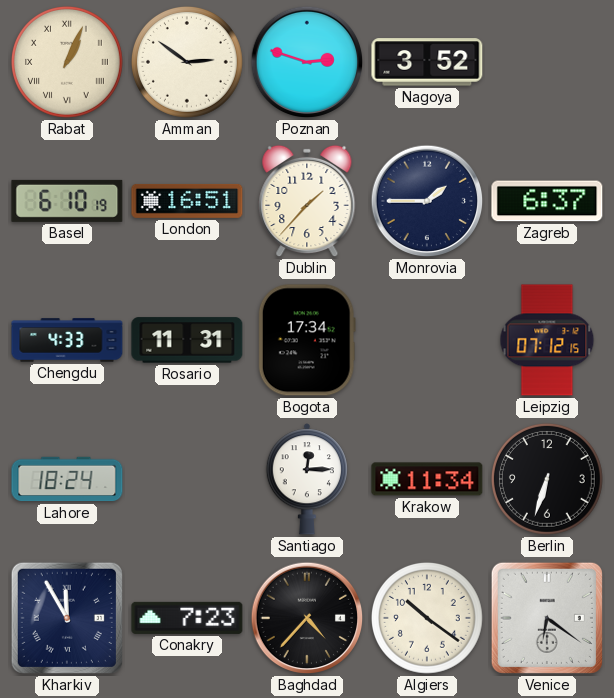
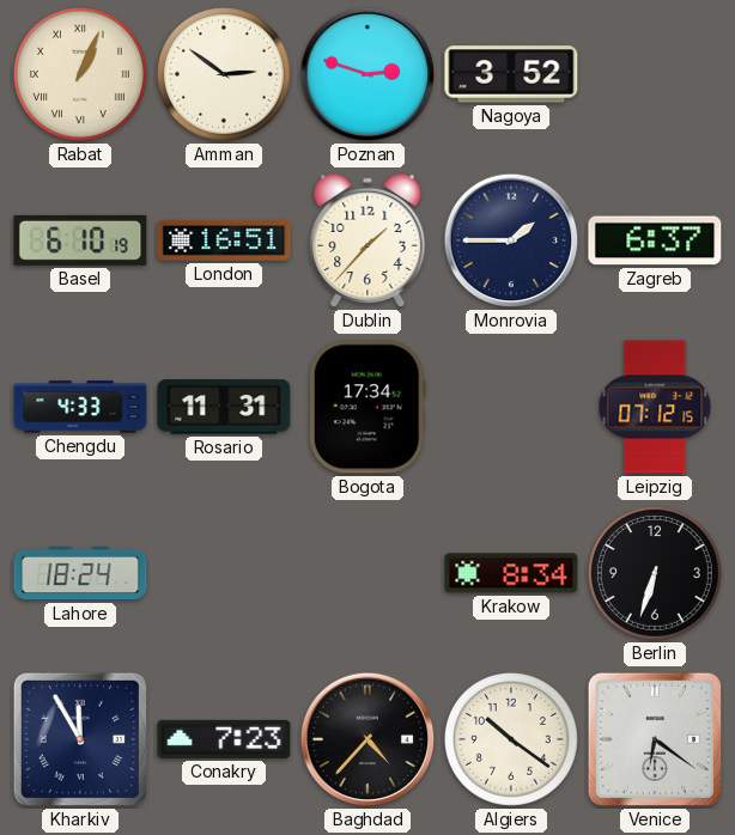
Santiago: 12:15 -> none
Krakow: 11:34 -> 8:34
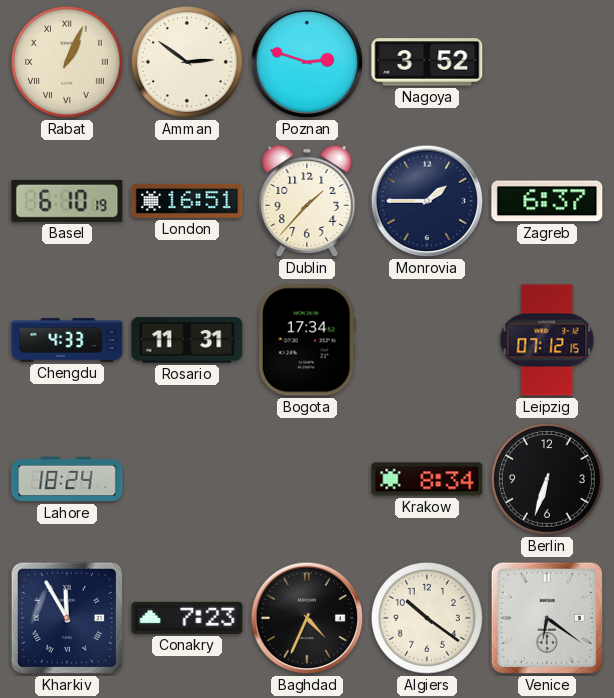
Baghdad: 4:37 -> 4:34
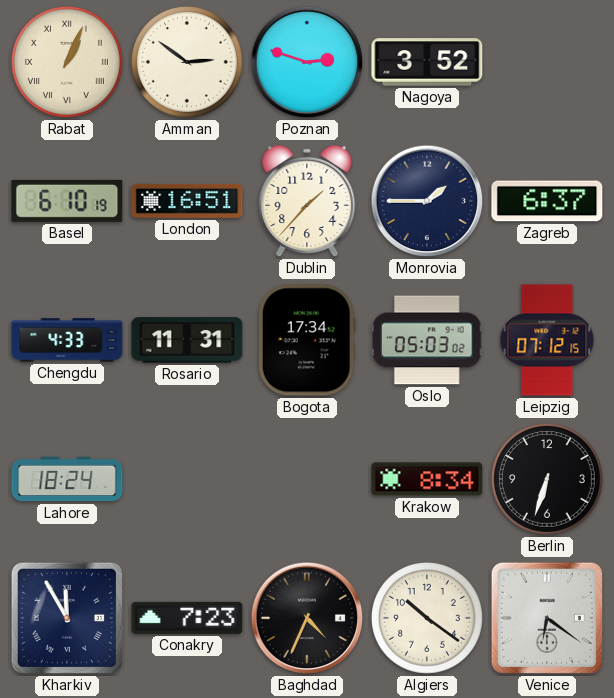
Oslo: none -> 05:03
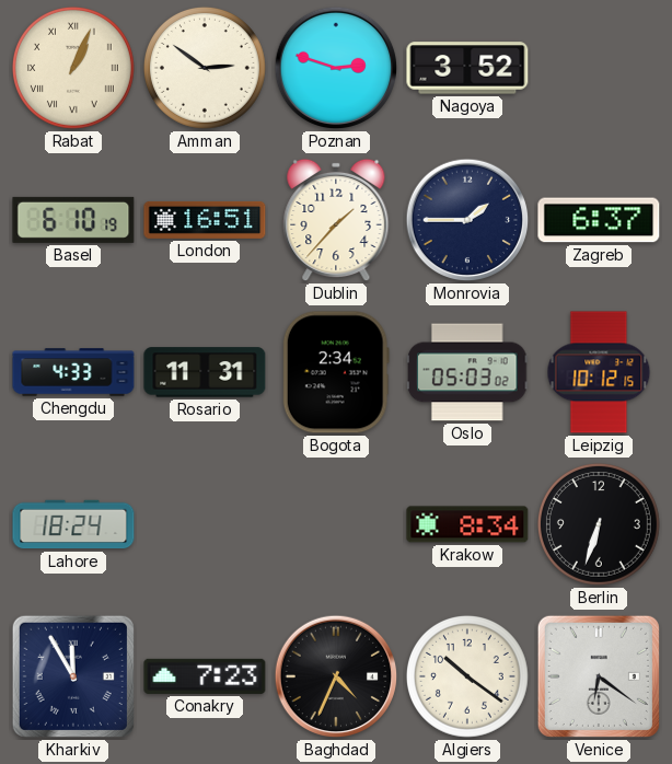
Bogota: 17:34 -> 2:34
Leipzig: 07:12 -> 10:12
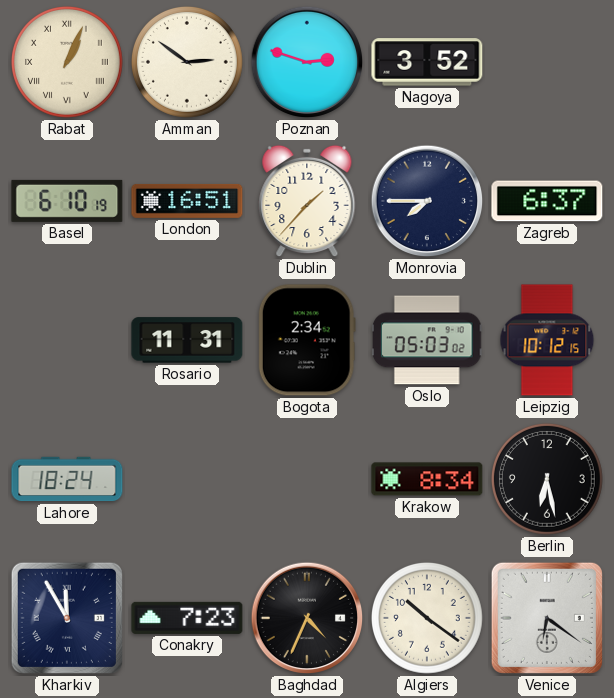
Monrovia: 1:45 -> 7:45
Chengdu: 4:33 -> none
Berlin: 6:33 -> 6:28
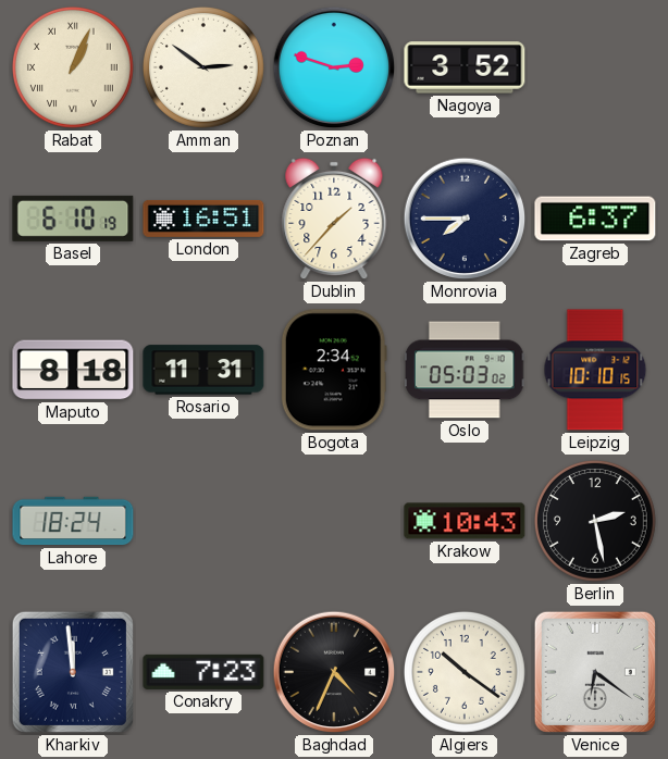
Maputo: none -> 8:18
Leipzig: 10:12 -> 10:10
Krakow: 8:34 -> 10:43
Berlin: 6:28 -> 2:28
Kharkiv: 11:55 -> 11:59
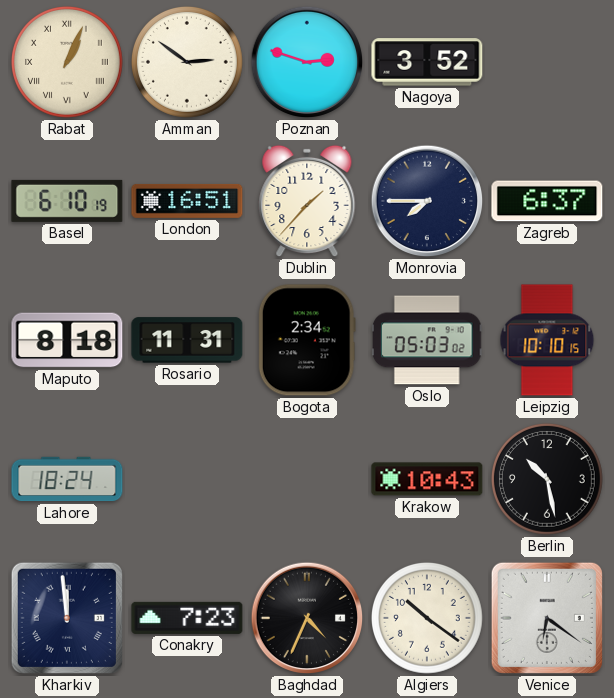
Berlin: 2:28 -> 10:28
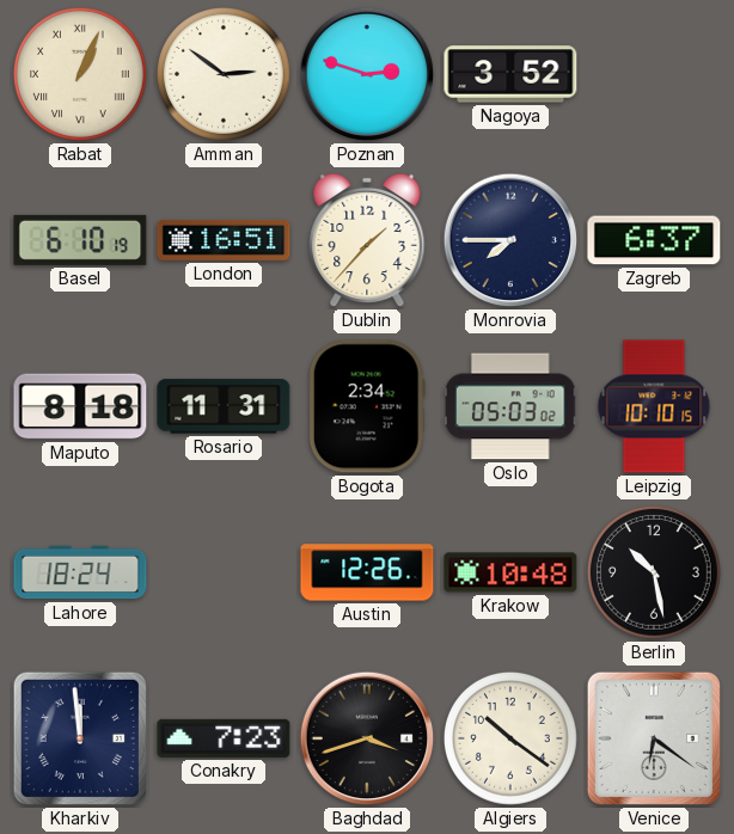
Austin: none -> 12:26
Krakow: 10:43 -> 10:48
Baghdad: 4:34 -> 3:42
